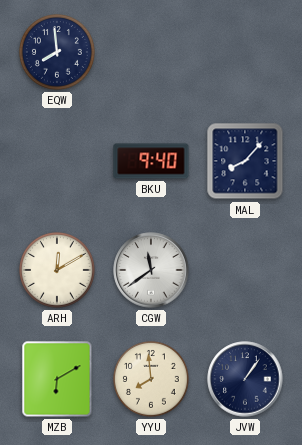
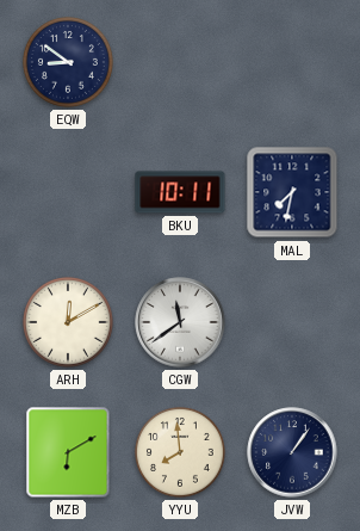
EQW: 7:59 -> 8:51
BKU: 9:40 -> 10:11
MAL: 8:07 -> 7:32
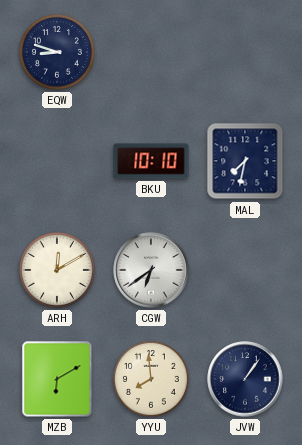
EQW: 8:51 -> 8:48
BKU: 10:11 -> 10:10
CGW: 11:39 -> 6:39
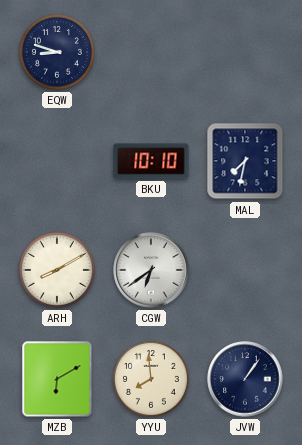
ARH: 12:10 -> 8:10
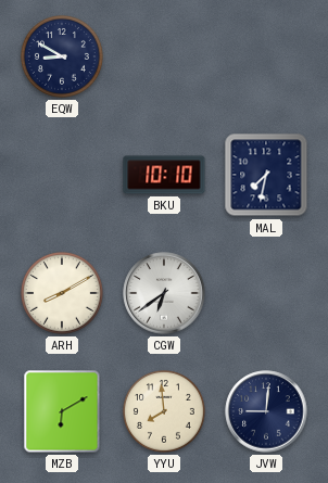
EQW: 8:48 -> 8:50
JVW: 1:06 -> 9:01
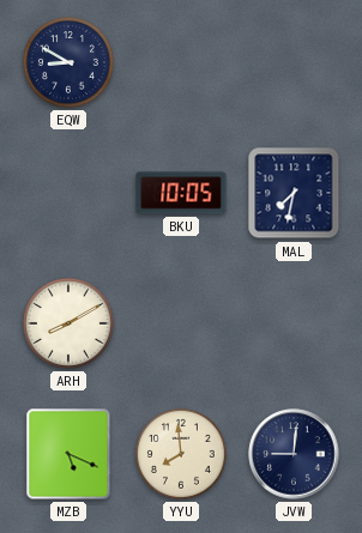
BKU: 10:10 -> 10:05
CGW: 6:39 -> none
MZB: 6:10 -> 5:19
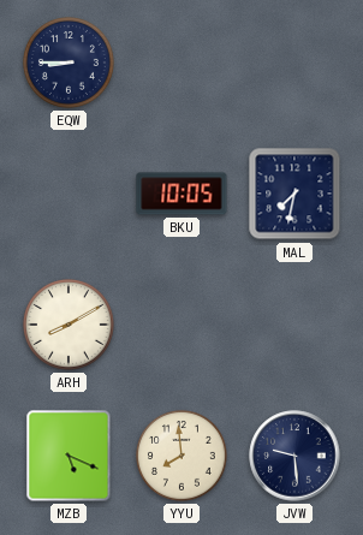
EQW: 8:50 -> 8:45
JVW: 9:01 -> 9:29
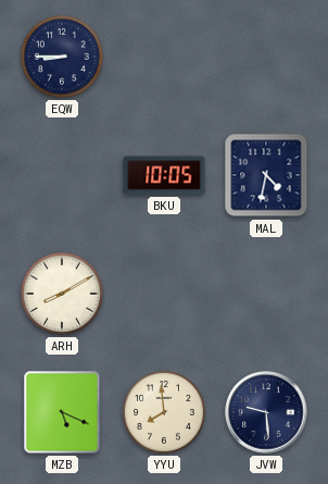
MAL: 7:32 -> 4:32
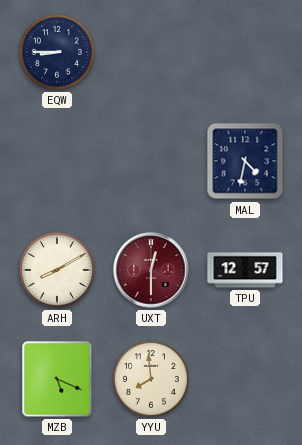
BKU: 10:05 -> none
UXT: none -> 12:30
TPU: none -> 12:57
JVW: 9:29 -> none
